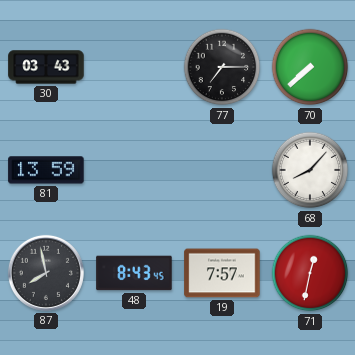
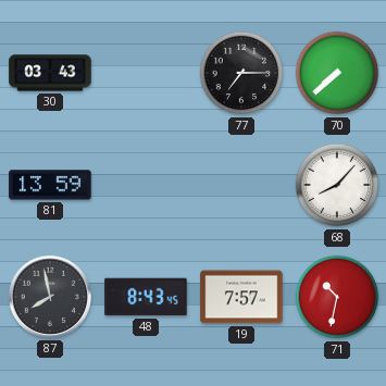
71: 12:32 -> 10:32
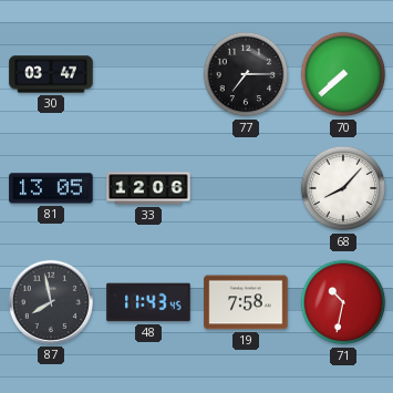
30: 03:43 -> 03:47
81: 13:59 -> 13:05
33: none -> 12:06
48: 8:43 -> 11:43
19: 7:57 -> 7:58
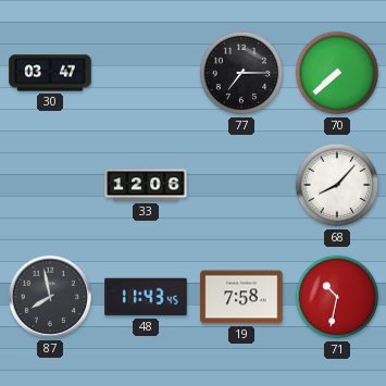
81: 13:05 -> none
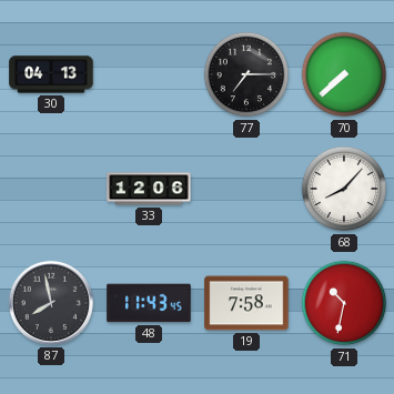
30: 03:47 -> 04:13
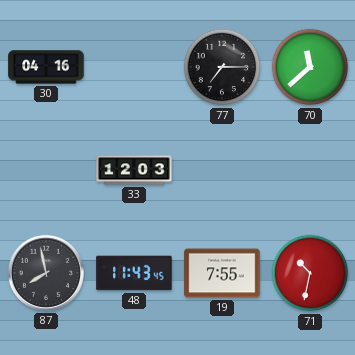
30: 04:13 -> 04:16
70: 7:38 -> 11:38
33: 12:06 -> 12:03
68: 8:07 -> none
19: 7:58 -> 7:55
